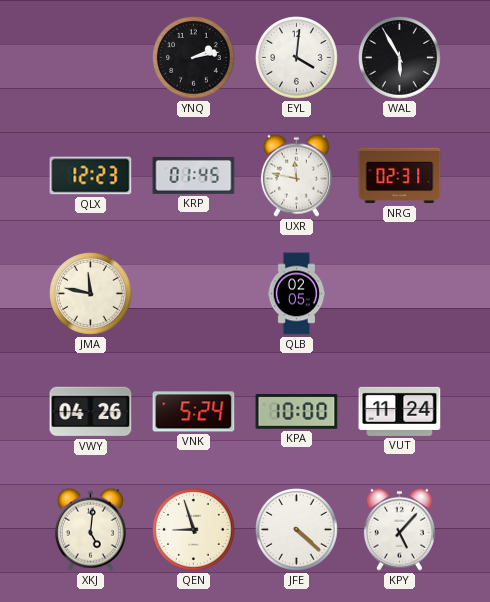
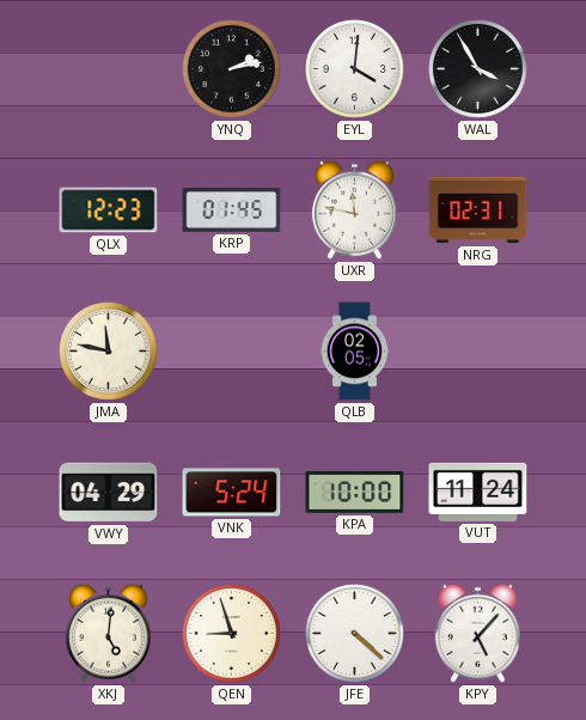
WAL: 5:55 -> 3:55
VWY: 04:26 -> 04:29
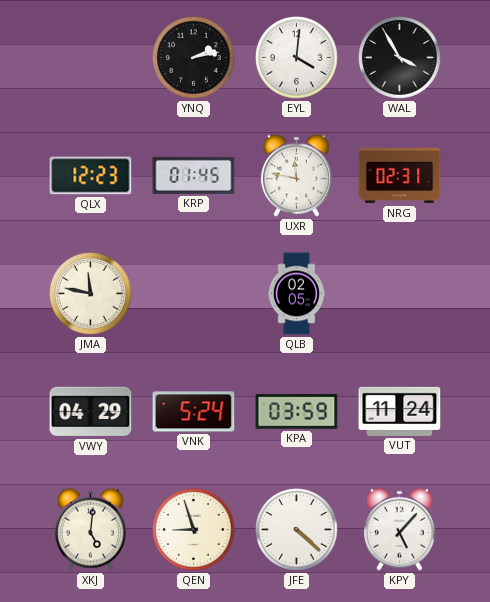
KPA: 10:00 -> 03:59
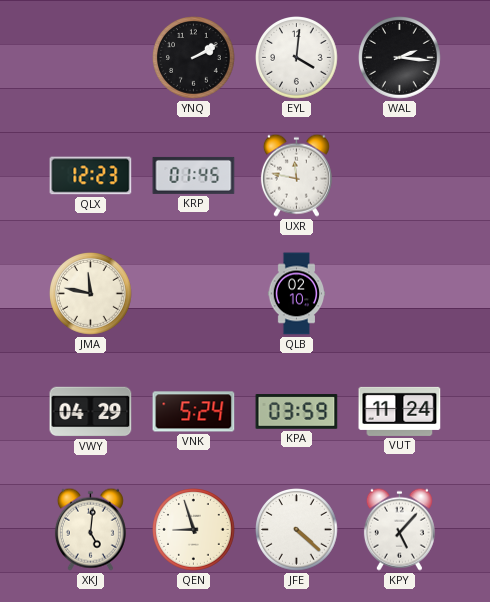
YNQ: 2:13 -> 2:10
WAL: 3:55 -> 2:16
NRG: 02:31 -> none
QLB: 02:05 -> 02:10
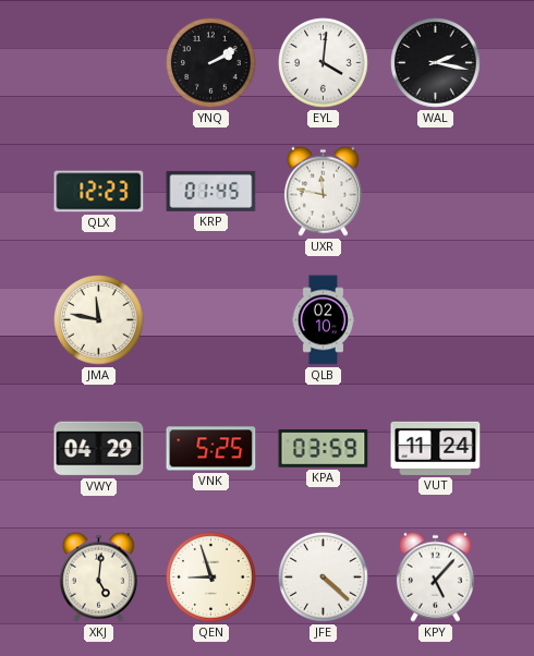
WAL: 2:16 -> 2:17
VNK: 5:24 -> 5:25
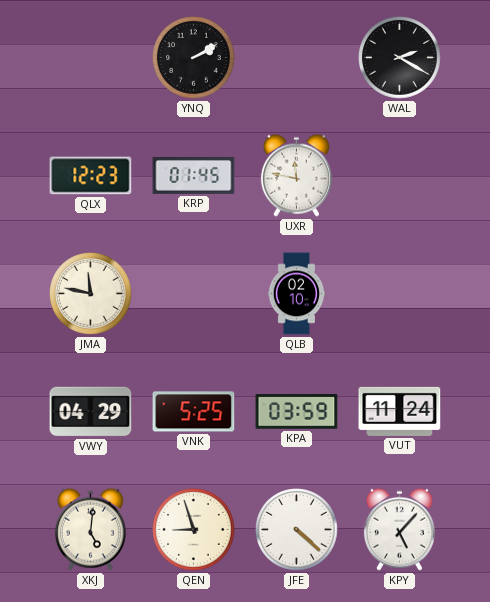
EYL: 4:01 -> none
WAL: 2:17 -> 2:20
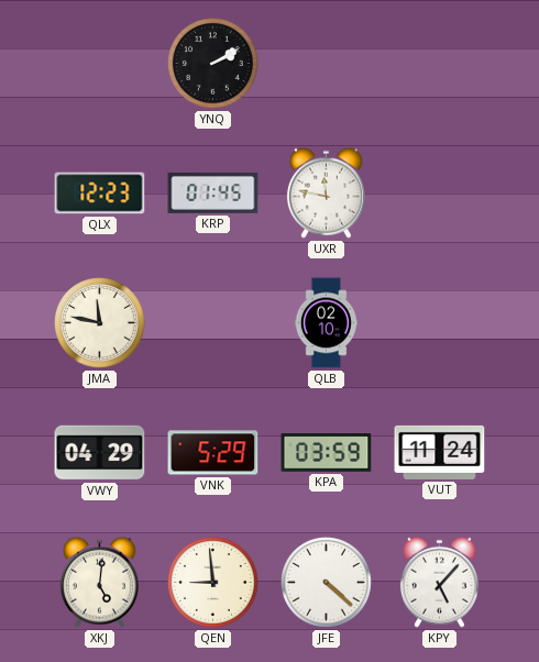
WAL: 2:20 -> none
VNK: 5:25 -> 5:29
QEN: 8:57 -> 8:59
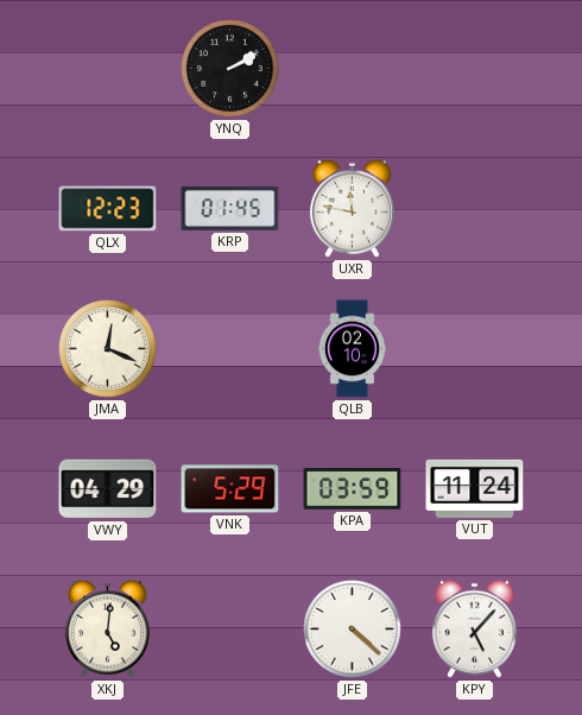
JMA: 11:47 -> 12:19
QEN: 8:59 -> none
